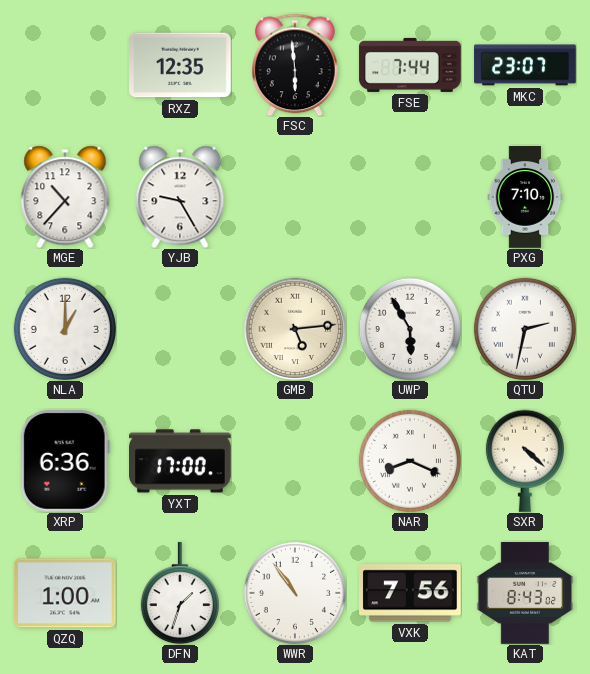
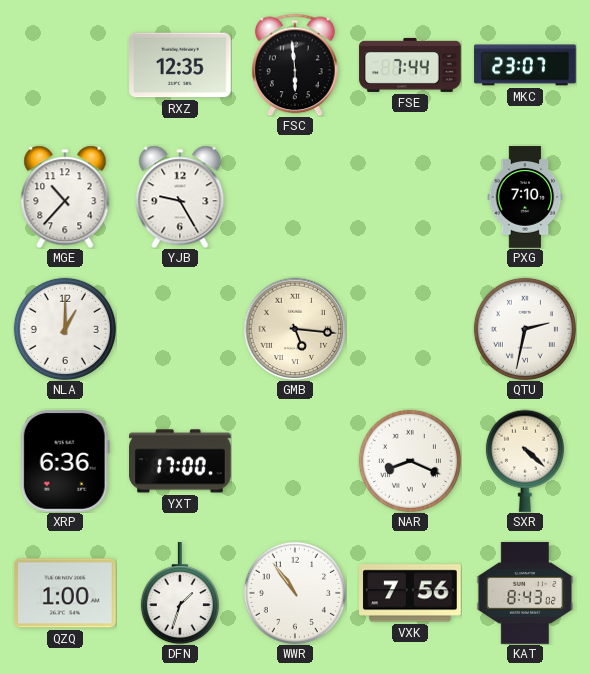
GMB: 5:14 -> 5:16
UWP: 5:55 -> none
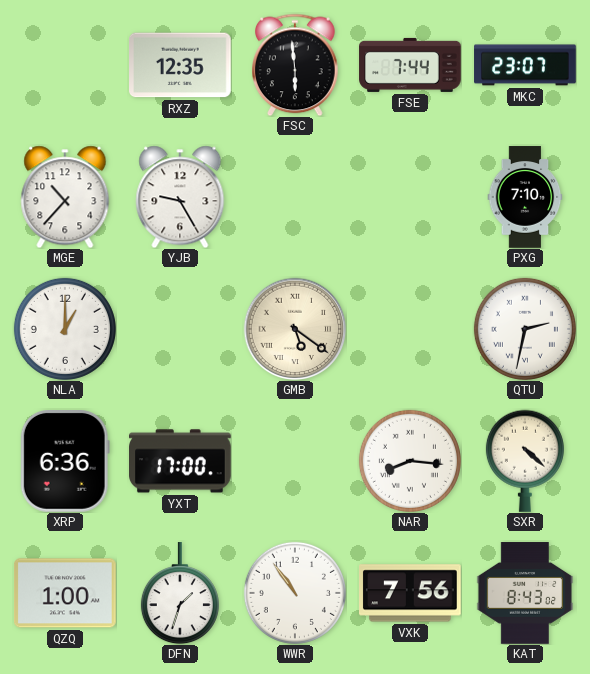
GMB: 5:16 -> 5:21
NAR: 8:19 -> 8:16
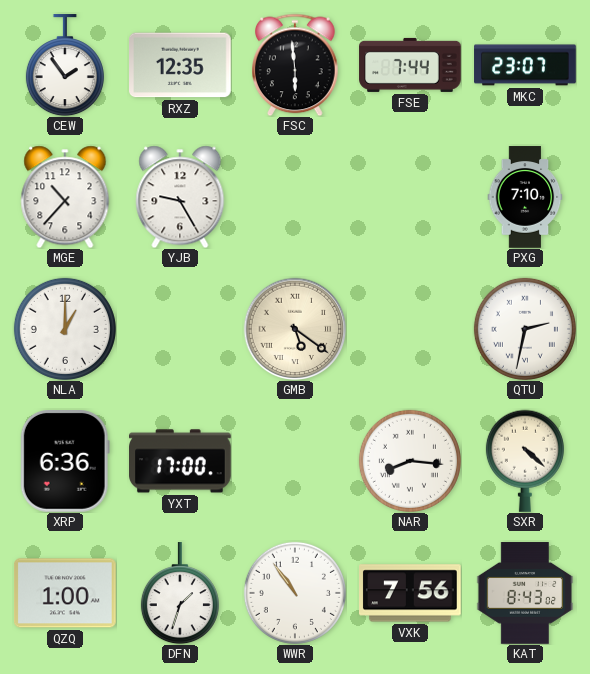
CEW: none -> 1:54
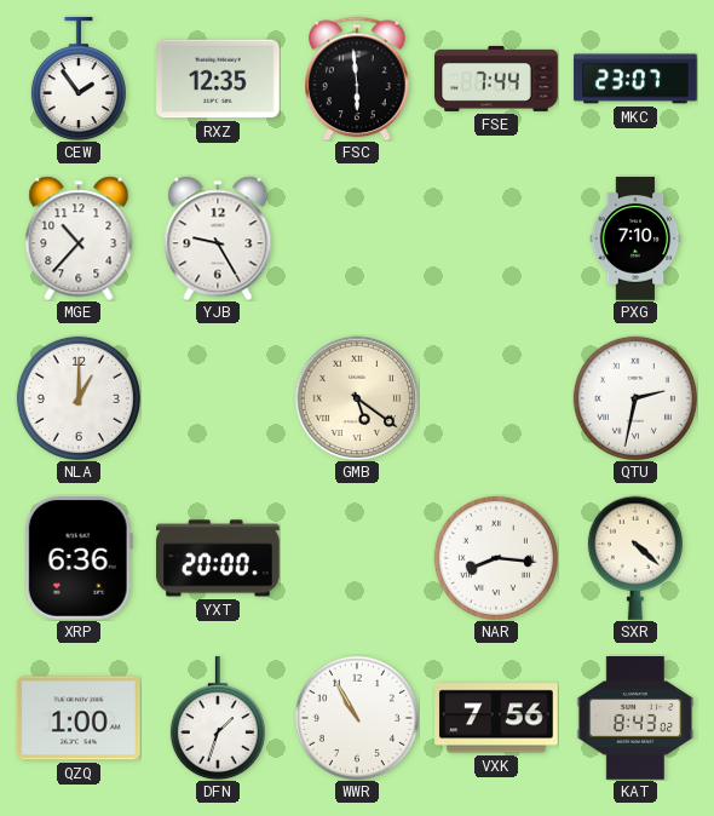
YXT: 17:00 -> 20:00
WWR: 10:54 -> 10:55
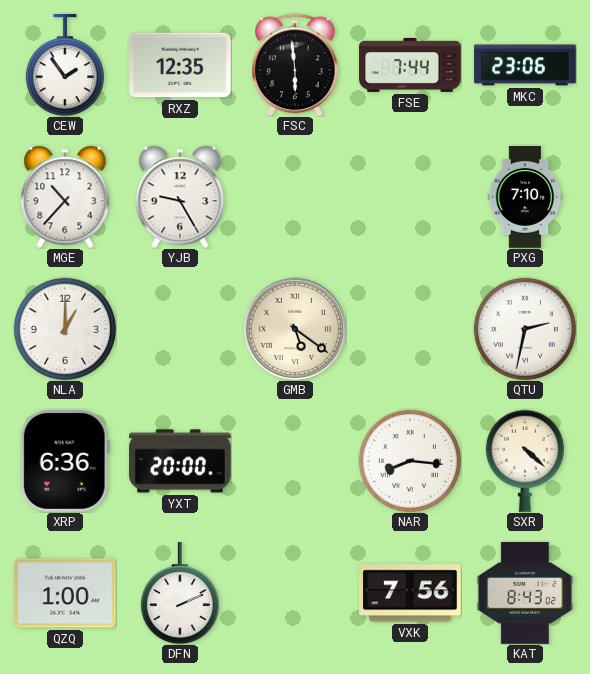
MKC: 23:07 -> 23:06
DFN: 1:33 -> 2:11
WWR: 10:55 -> none
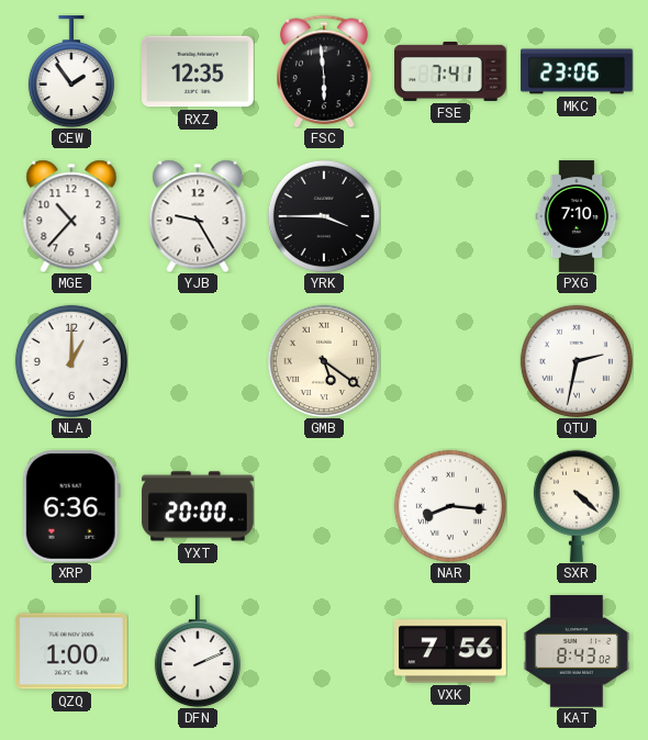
FSE: 7:44 -> 7:41
YRK: none -> 3:45
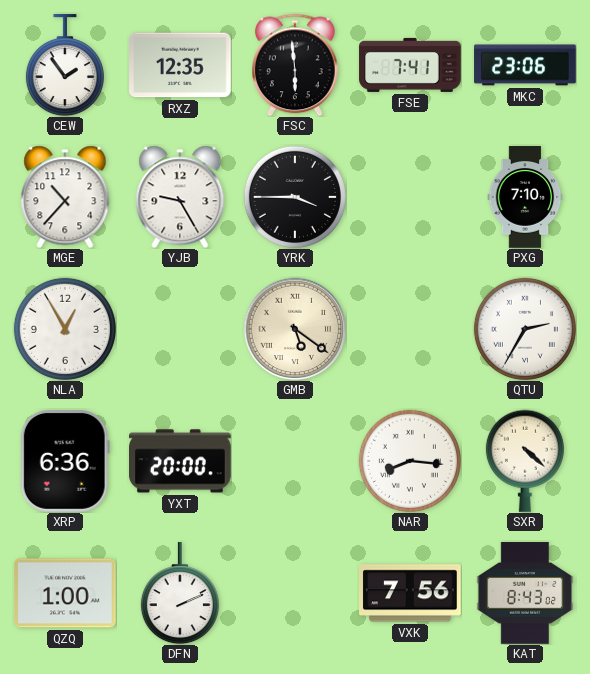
NLA: 1:00 -> 12:55
QTU: 2:32 -> 2:35
